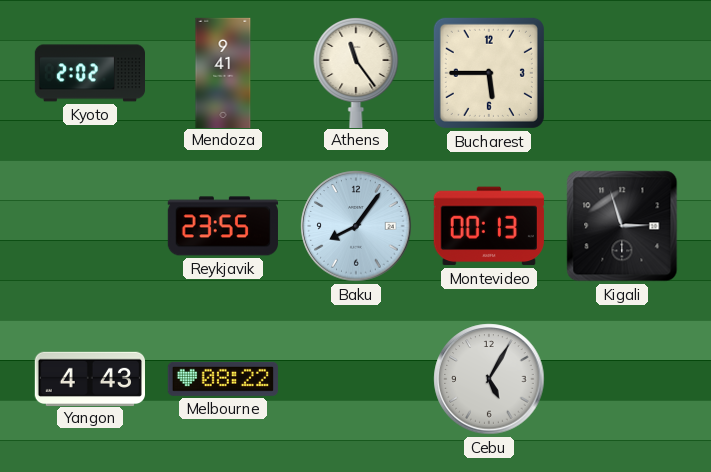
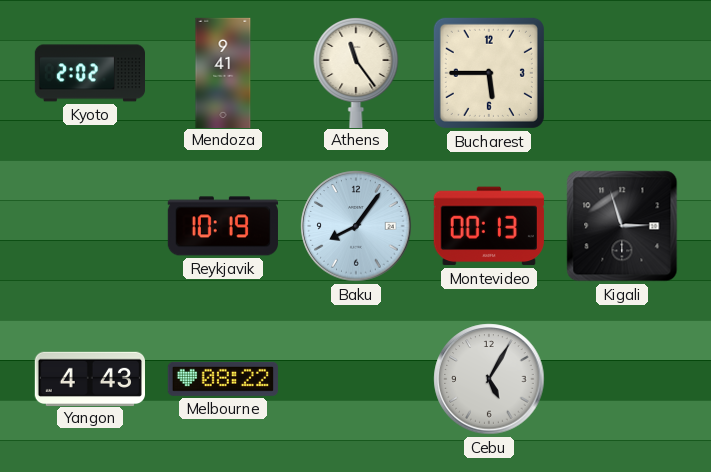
Reykjavik: 23:55 -> 10:19
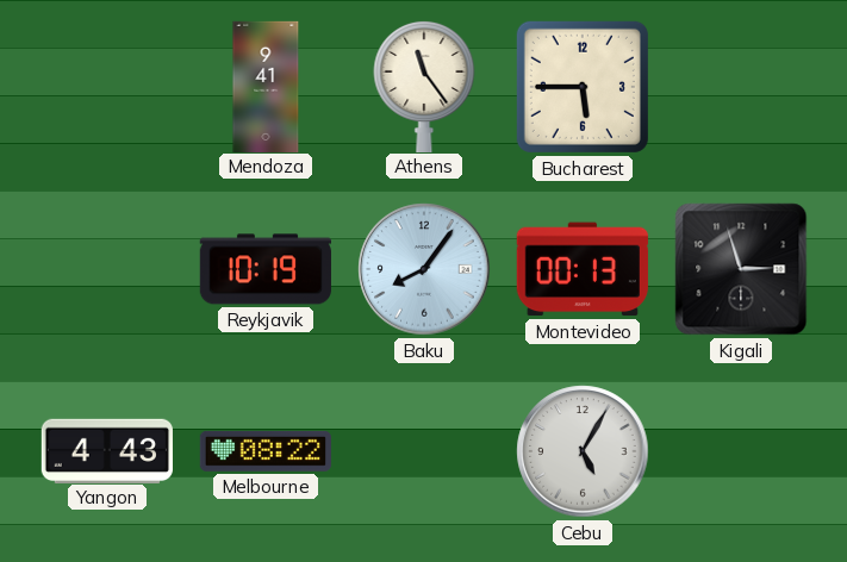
Kyoto: 2:02 -> none
